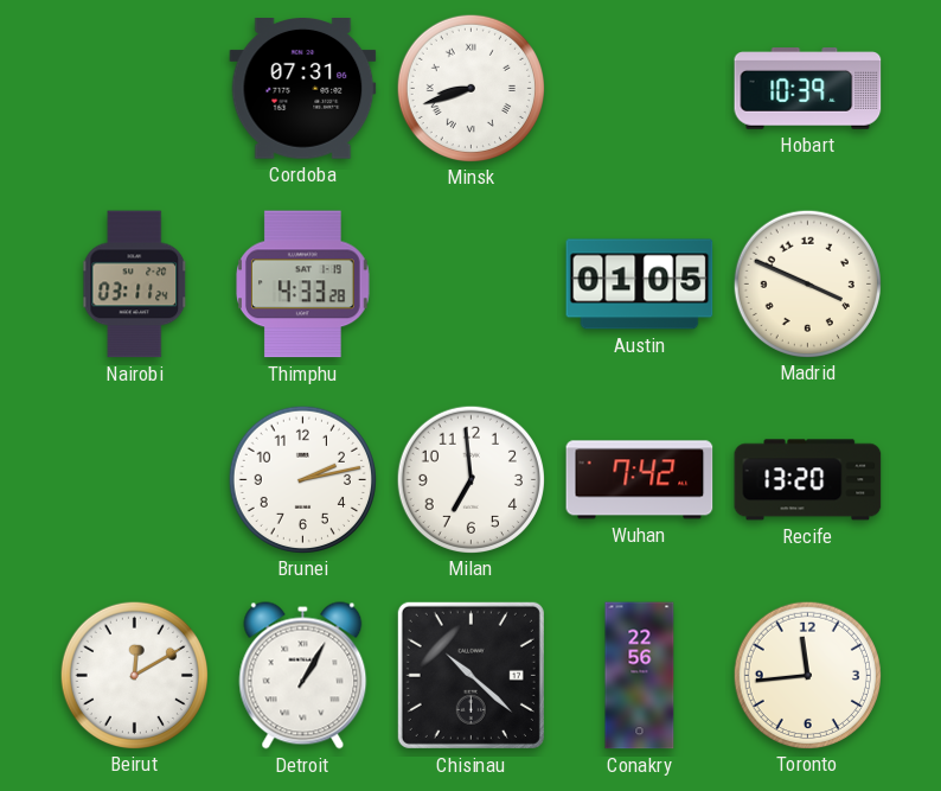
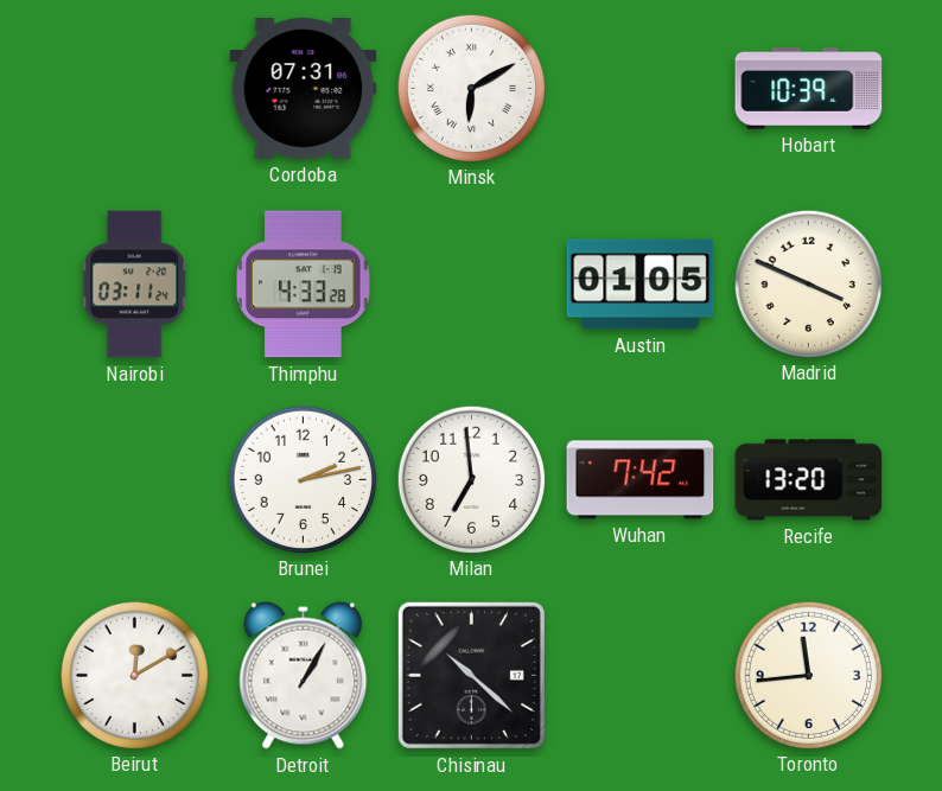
Minsk: 8:42 -> 6:10
Conakry: 22:56 -> none
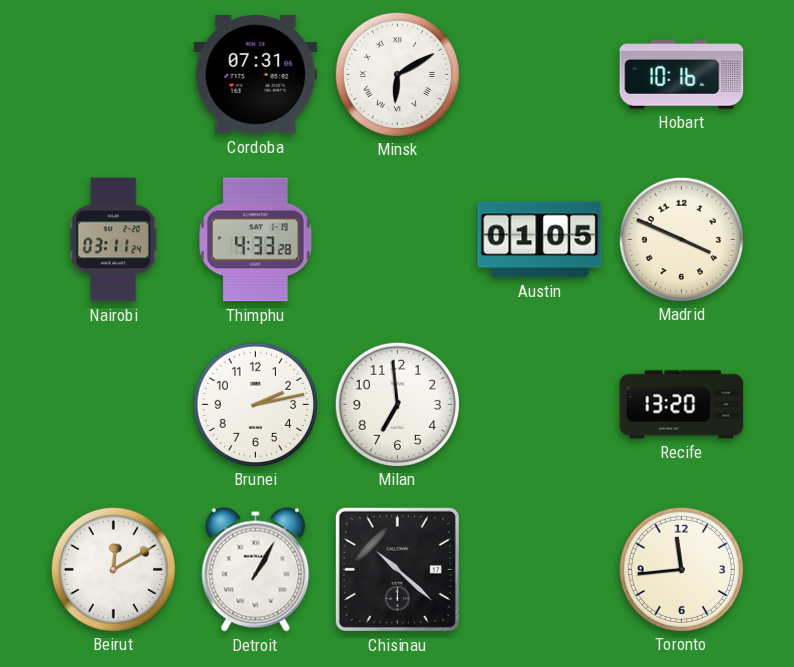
Hobart: 10:39 -> 10:16
Wuhan: 7:42 -> none
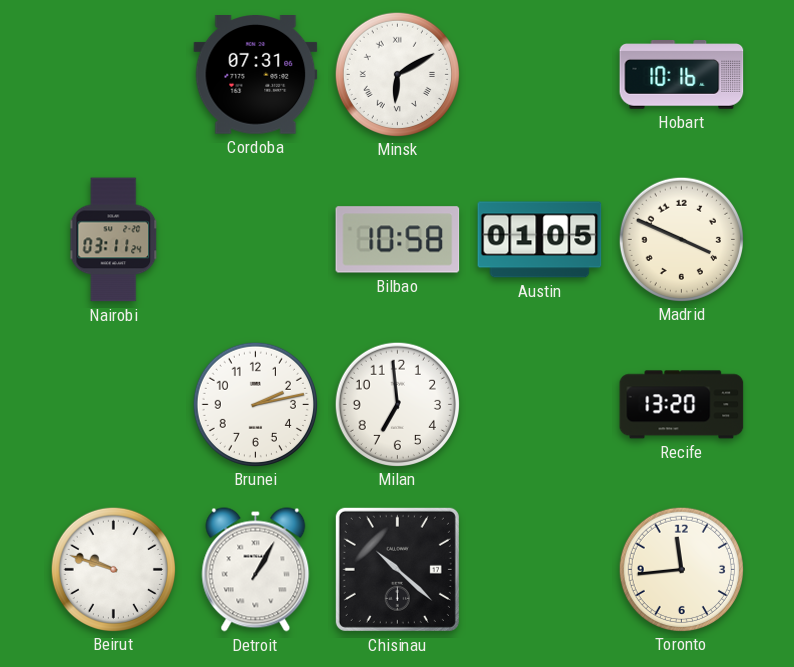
Thimphu: 4:33 -> none
Bilbao: none -> 10:58
Beirut: 12:10 -> 9:48
